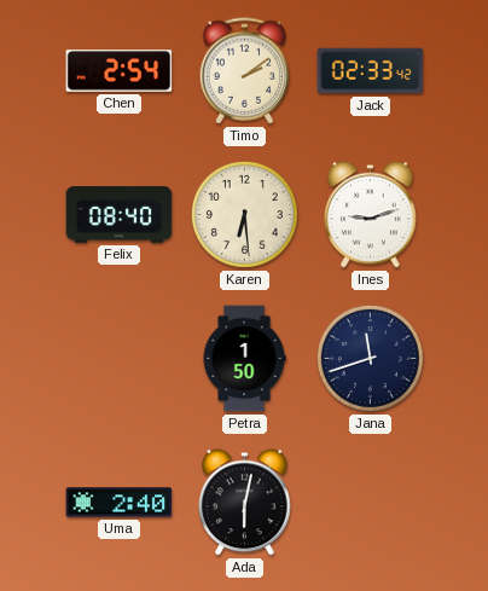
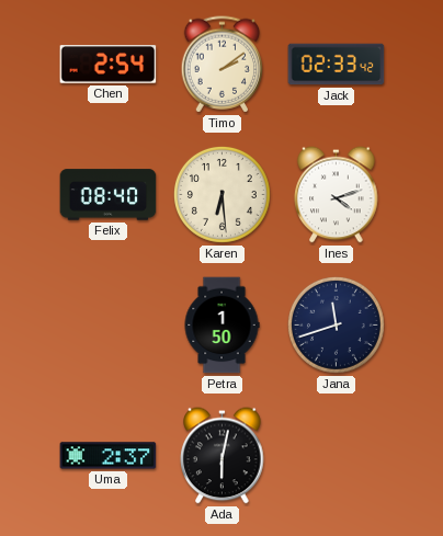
Ines: 9:12 -> 4:12
Uma: 2:40 -> 2:37
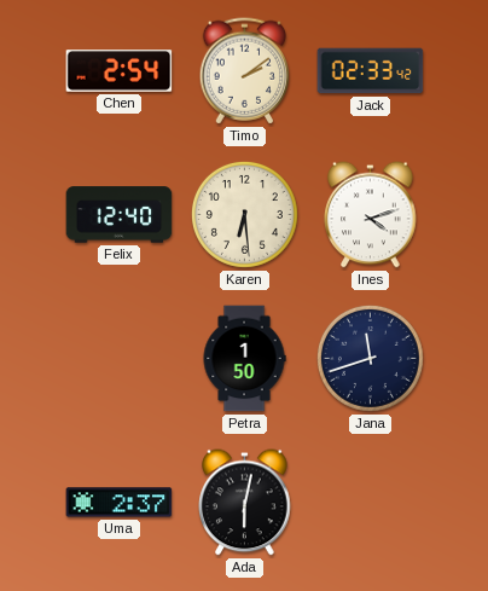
Felix: 08:40 -> 12:40
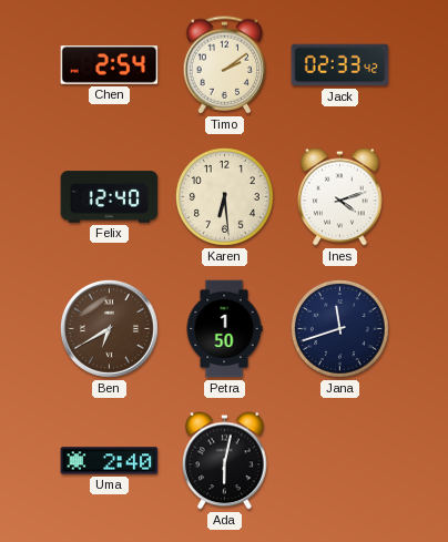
Ben: none -> 6:40
Uma: 2:37 -> 2:40
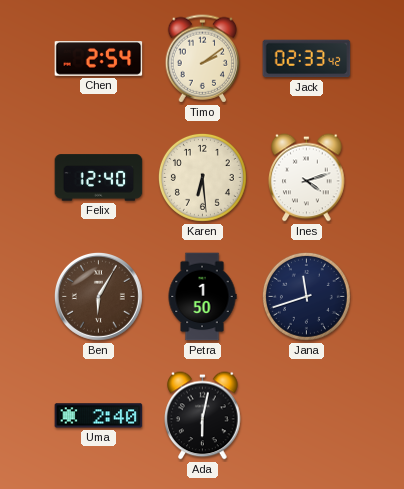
Ben: 6:40 -> 6:05
